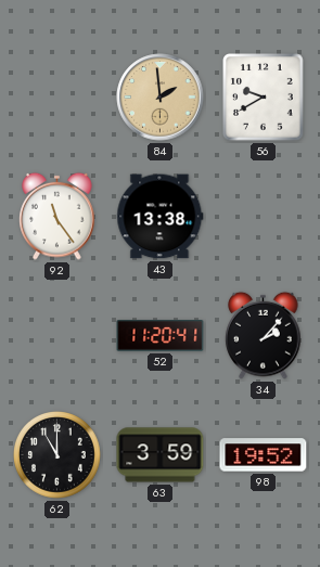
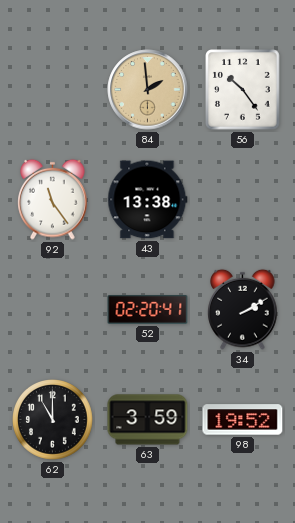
56: 9:40 -> 10:24
52: 11:20 -> 02:20
34: 2:07 -> 2:10
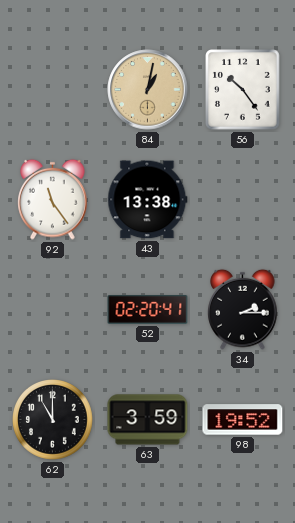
84: 1:59 -> 1:02
34: 2:10 -> 2:15
